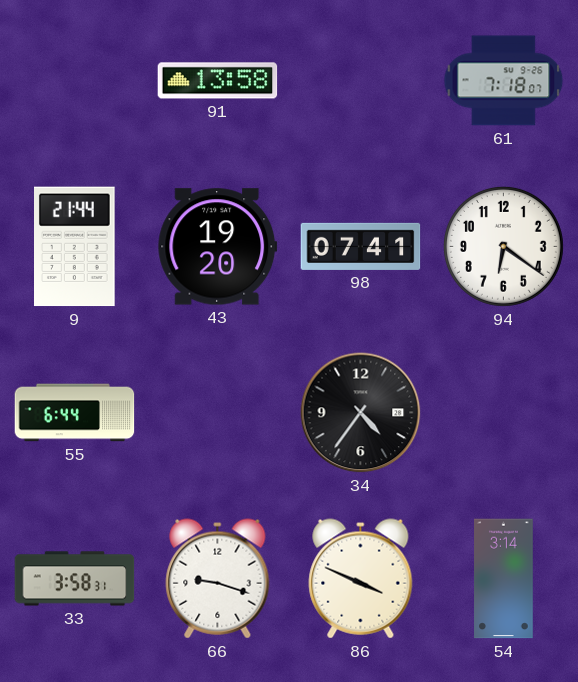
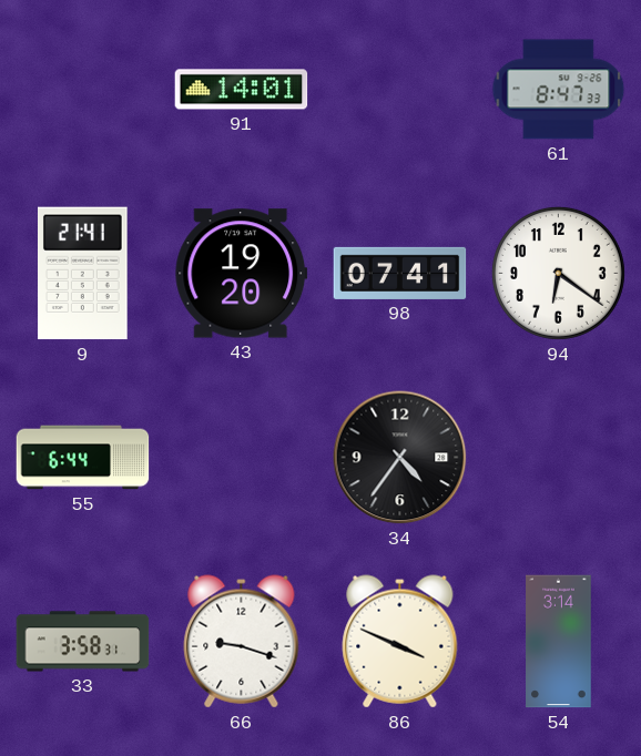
91: 13:58 -> 14:01
61: 7:18 -> 8:47
9: 21:44 -> 21:41
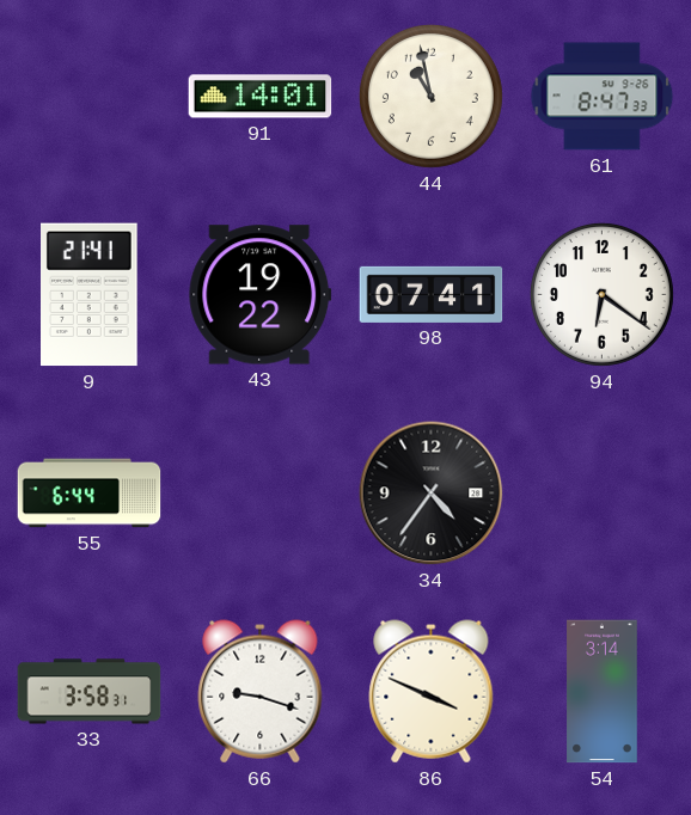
44: none -> 10:58
43: 19:20 -> 19:22
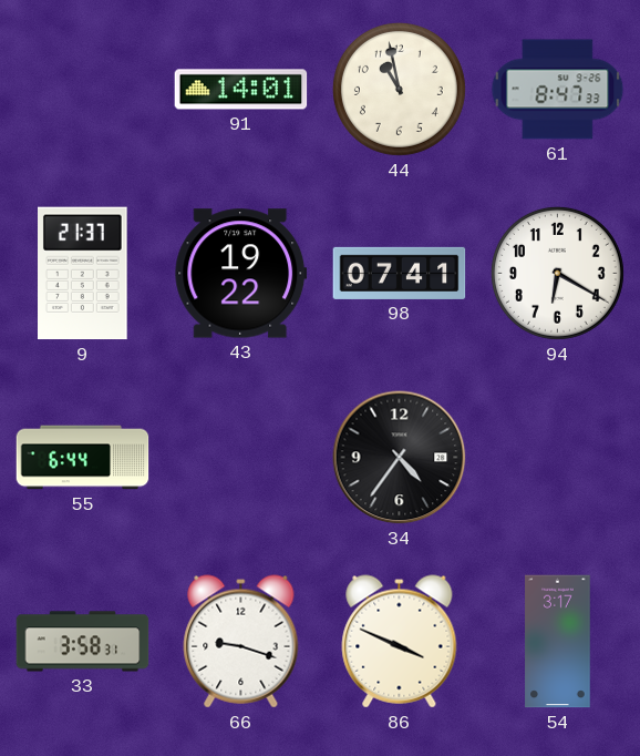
9: 21:41 -> 21:37
94: 6:21 -> 6:20
54: 3:14 -> 3:17
